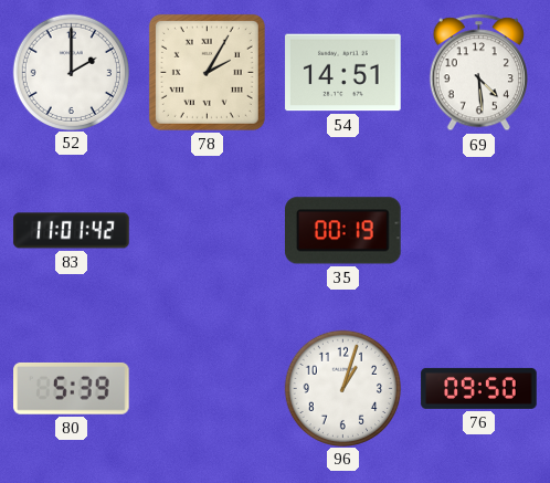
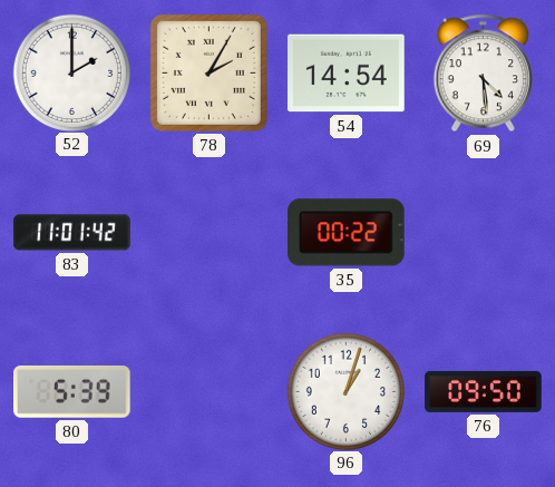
54: 14:51 -> 14:54
35: 00:19 -> 00:22
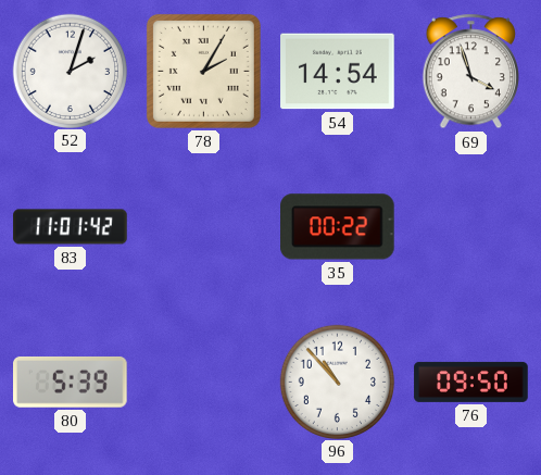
52: 2:00 -> 2:03
69: 4:29 -> 3:57
96: 1:03 -> 10:53
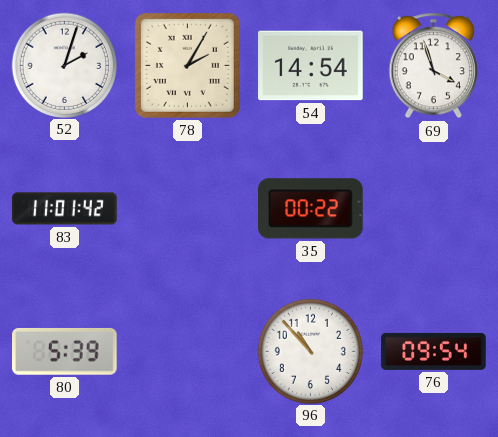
76: 09:50 -> 09:54
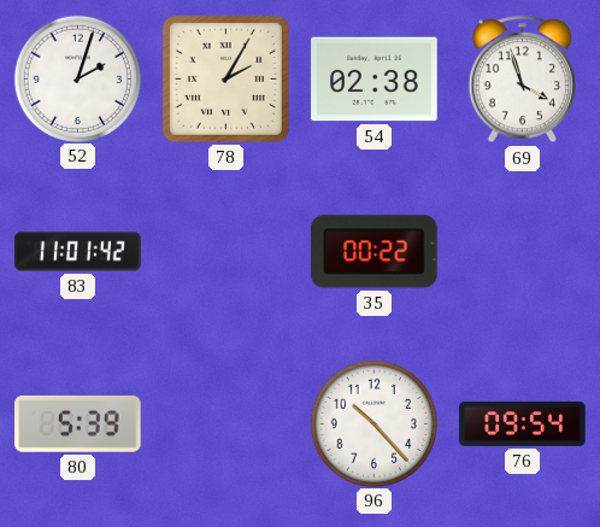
54: 14:54 -> 02:38
96: 10:53 -> 10:23
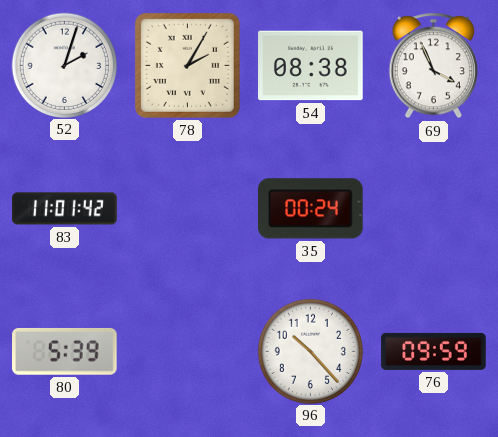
54: 02:38 -> 08:38
69: 3:57 -> 3:56
35: 00:22 -> 00:24
76: 09:54 -> 09:59
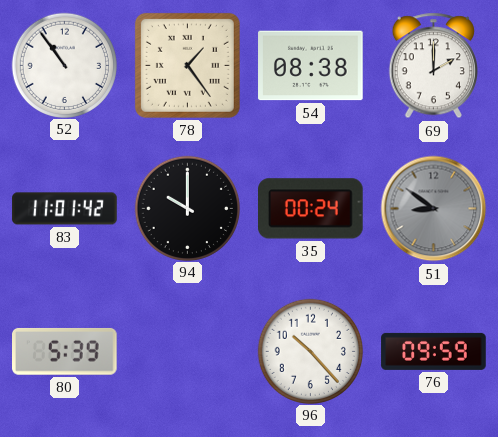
52: 2:03 -> 10:54
78: 2:05 -> 1:24
69: 3:56 -> 2:00
94: none -> 10:00
51: none -> 8:51
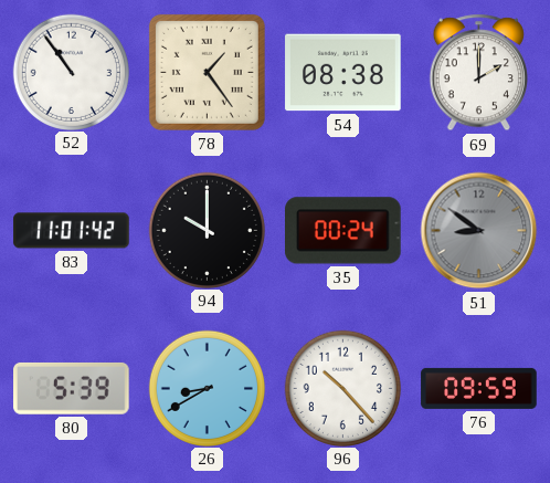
26: none -> 8:40
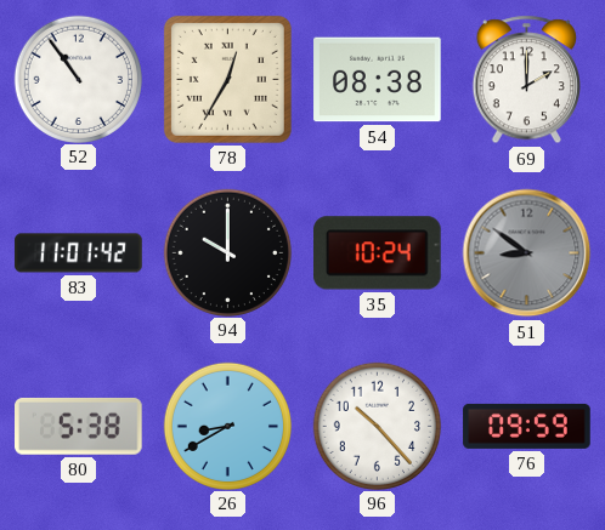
78: 1:24 -> 12:35
35: 00:24 -> 10:24
80: 5:39 -> 5:38
